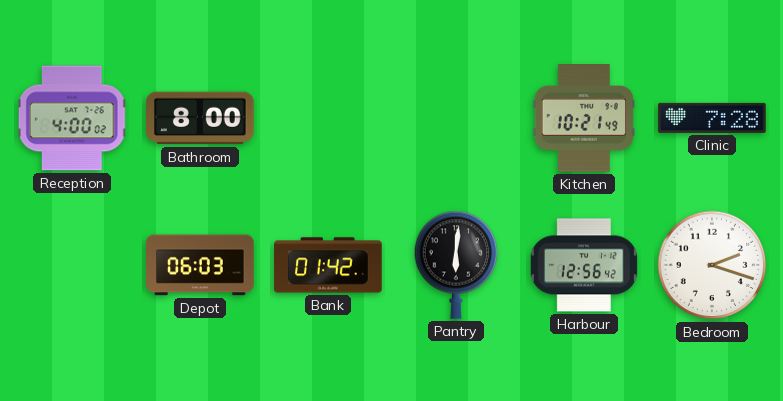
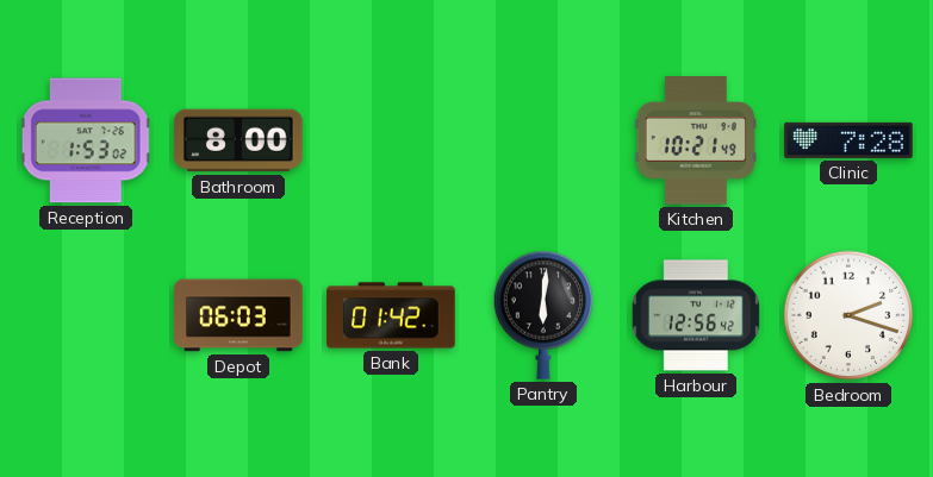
Reception: 4:00 -> 1:53
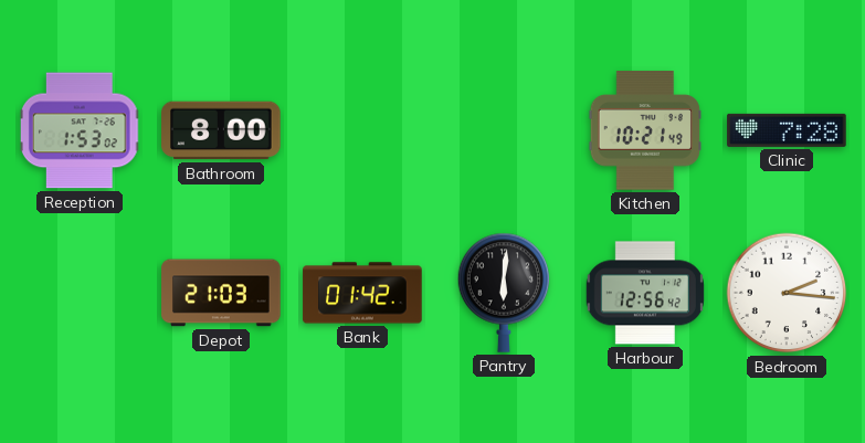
Depot: 06:03 -> 21:03
Bedroom: 2:18 -> 2:16
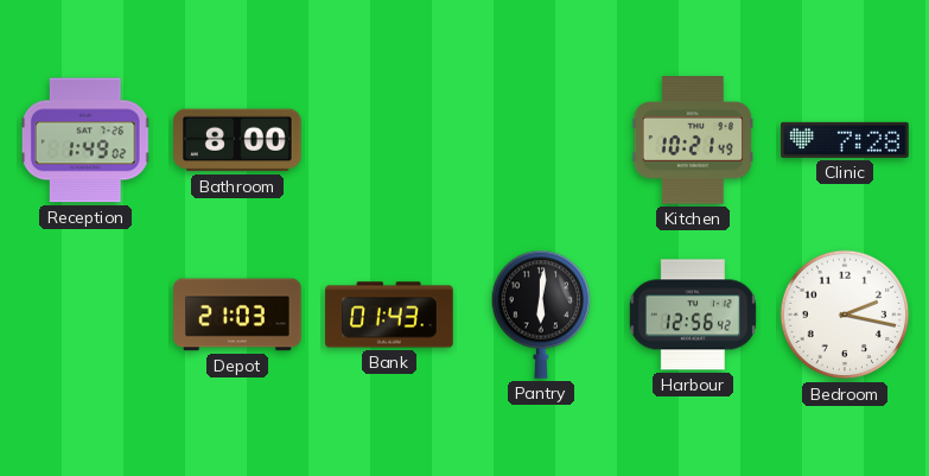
Reception: 1:53 -> 1:49
Bank: 01:42 -> 01:43
Bedroom: 2:16 -> 2:17
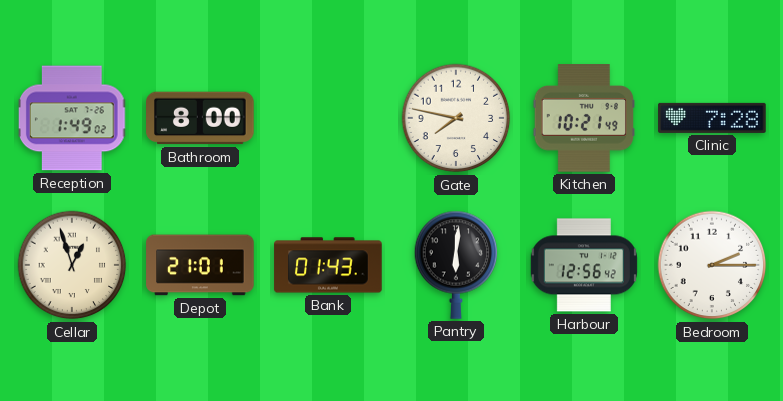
Gate: none -> 7:47
Cellar: none -> 12:57
Depot: 21:03 -> 21:01
Bedroom: 2:17 -> 2:15
